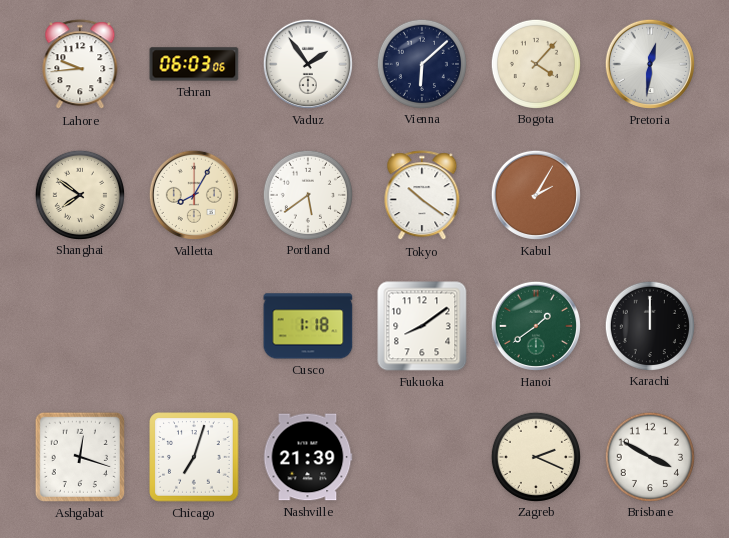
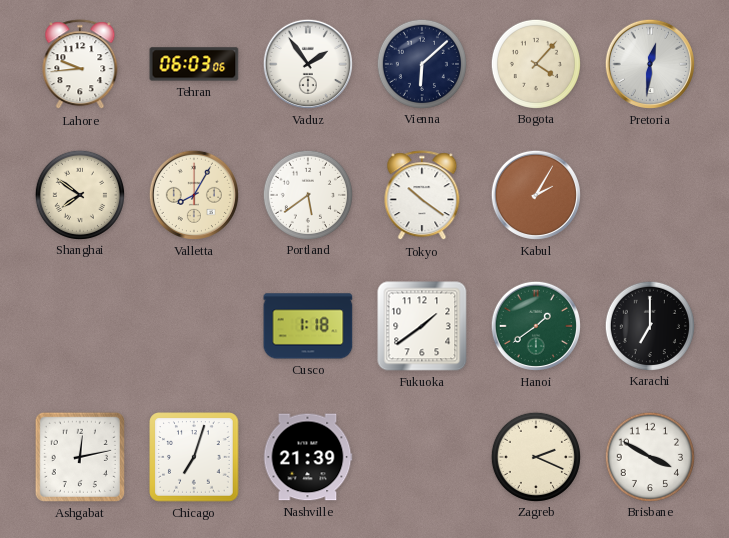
Fukuoka: 8:09 -> 1:39
Karachi: 12:00 -> 7:00
Ashgabat: 12:18 -> 12:13
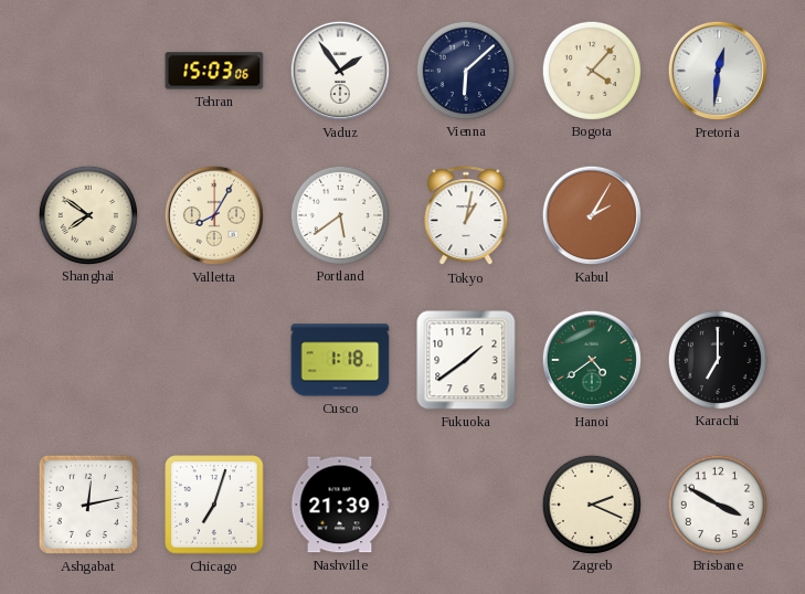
Lahore: 9:44 -> none
Tehran: 06:03 -> 15:03
Tokyo: 10:21 -> 1:02
Hanoi: 1:39 -> 4:39
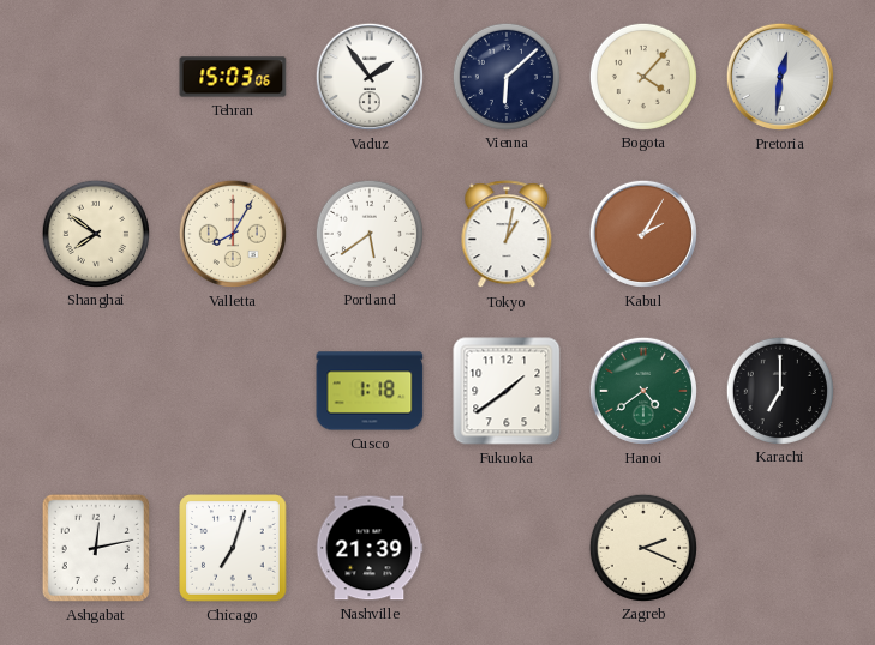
Brisbane: 3:50 -> none
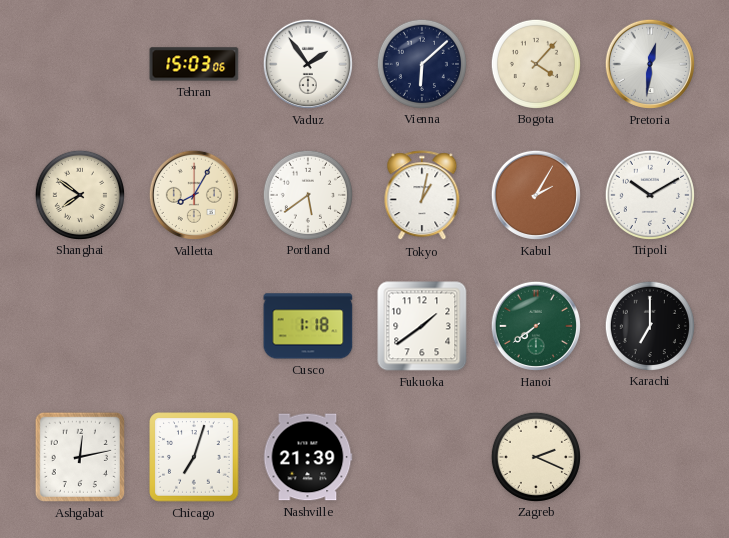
Tripoli: none -> 10:10
Hanoi: 4:39 -> 7:39
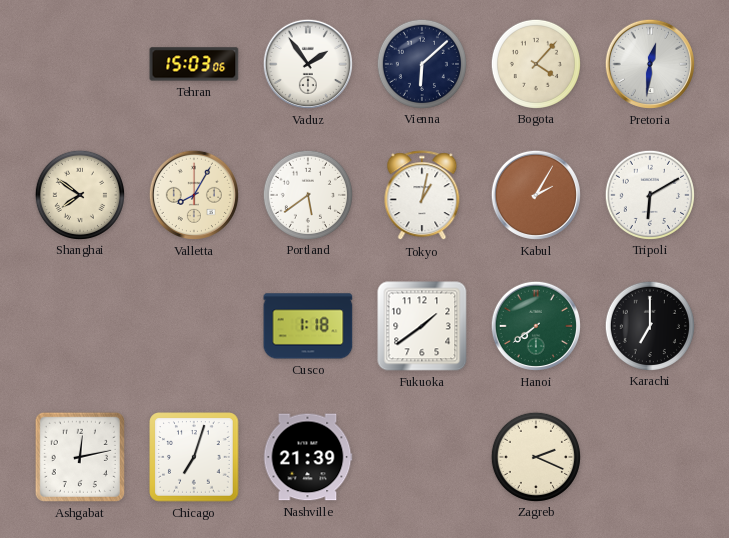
Tripoli: 10:10 -> 6:10
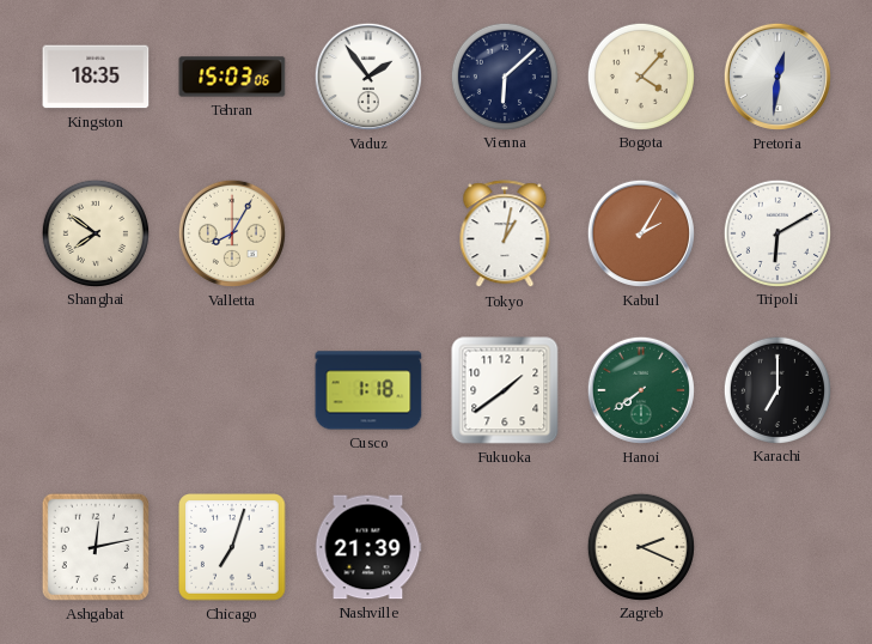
Kingston: none -> 18:35
Portland: 5:39 -> none
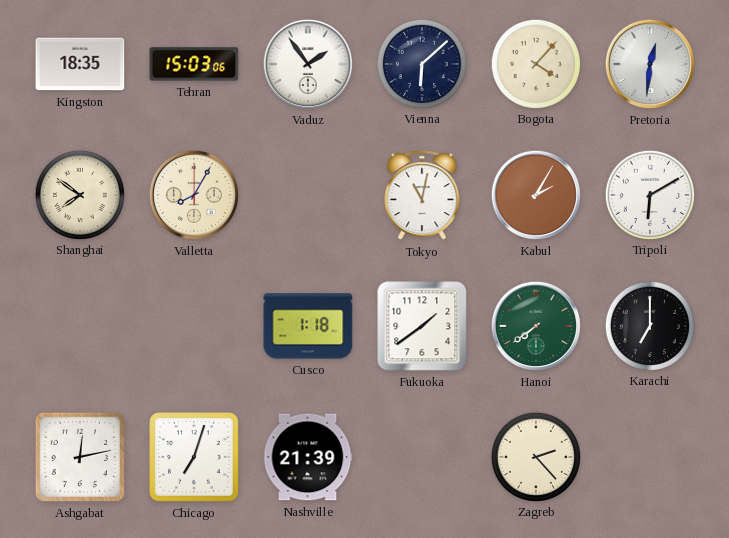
Tokyo: 1:02 -> 11:02
Zagreb: 2:19 -> 2:23
